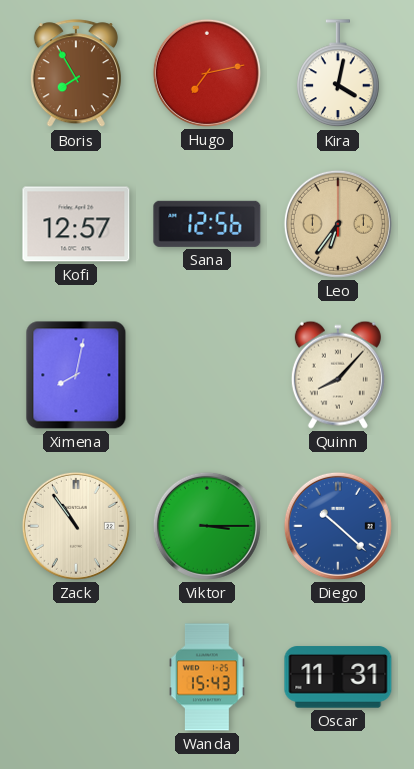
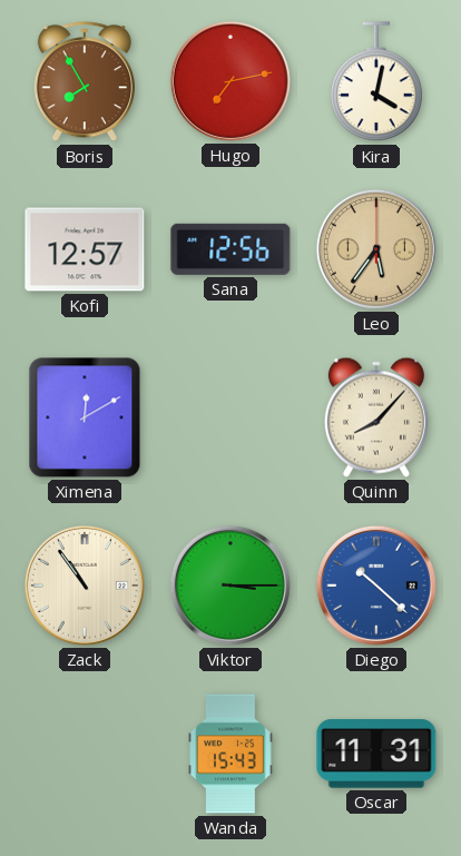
Leo: 6:36 -> 5:36
Ximena: 8:02 -> 12:10
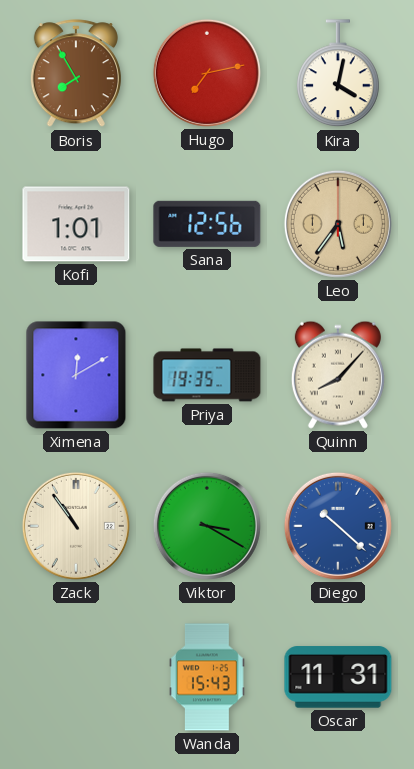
Kofi: 12:57 -> 1:01
Priya: none -> 19:35
Viktor: 3:15 -> 3:20
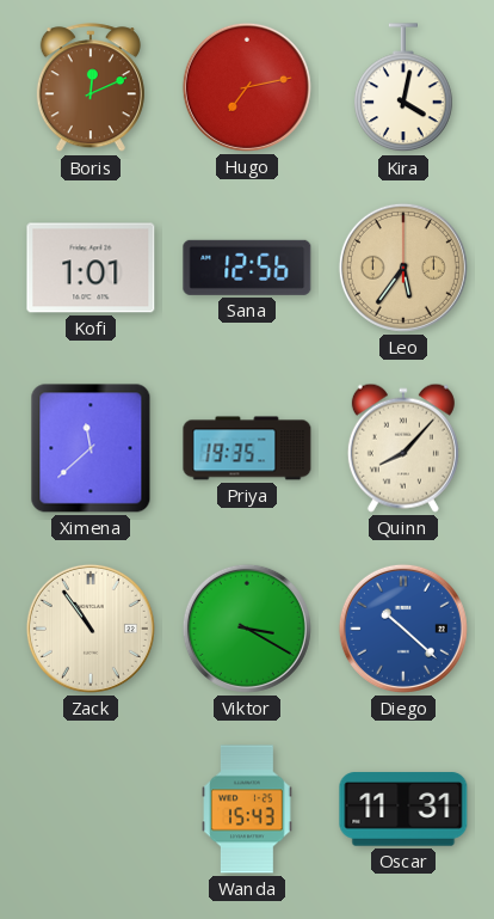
Boris: 7:55 -> 12:11
Ximena: 12:10 -> 11:38
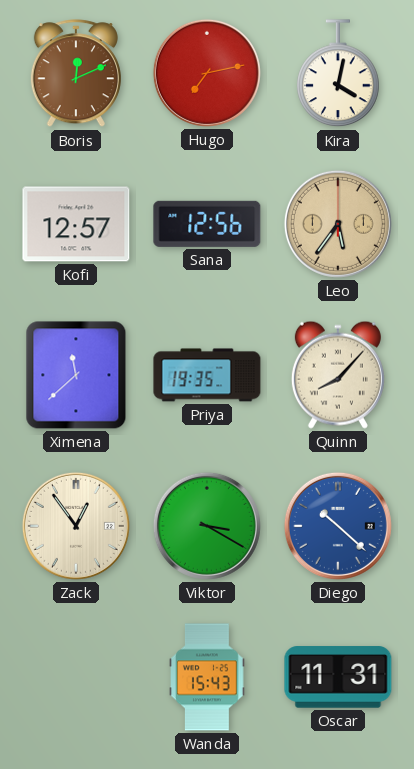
Kofi: 1:01 -> 12:57
Zack: 10:54 -> 12:54
